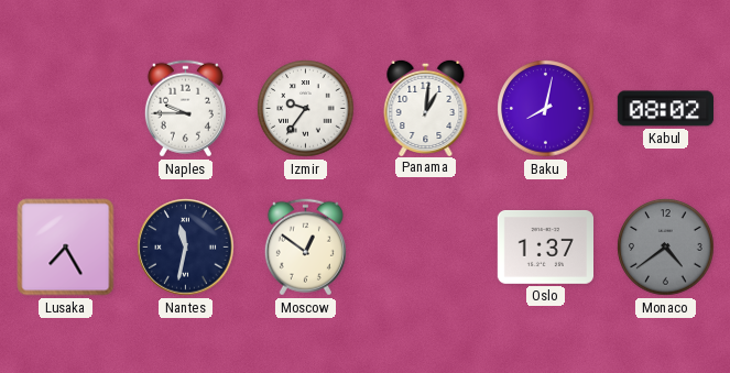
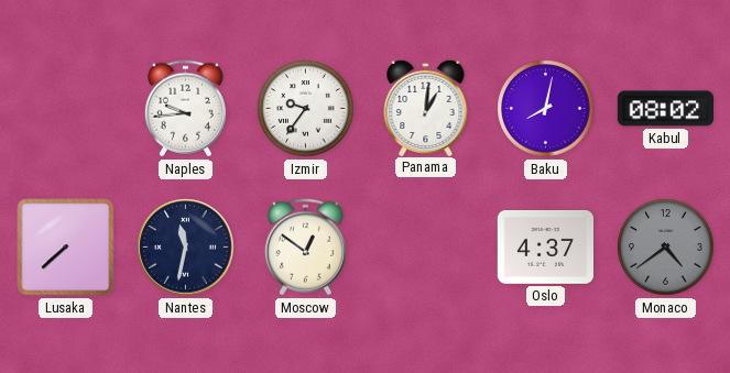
Naples: 9:45 -> 9:44
Lusaka: 7:25 -> 7:38
Oslo: 1:37 -> 4:37
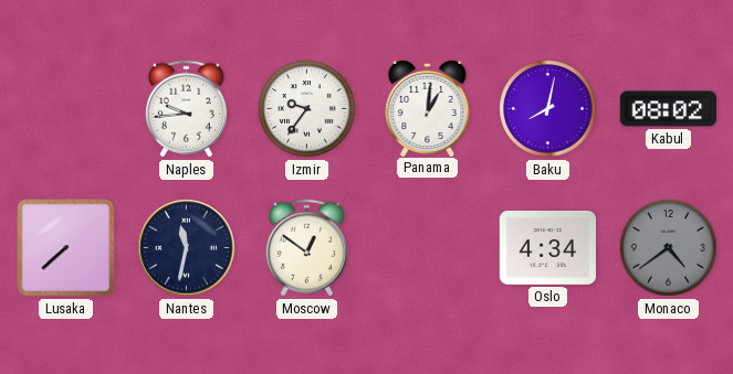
Oslo: 4:37 -> 4:34
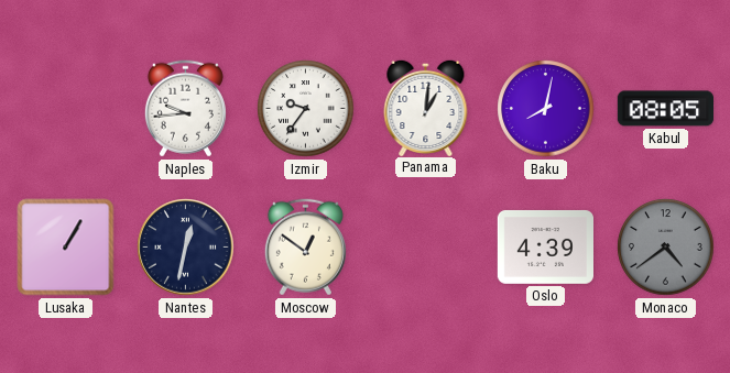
Kabul: 08:02 -> 08:05
Lusaka: 7:38 -> 1:05
Nantes: 11:32 -> 12:32
Oslo: 4:34 -> 4:39
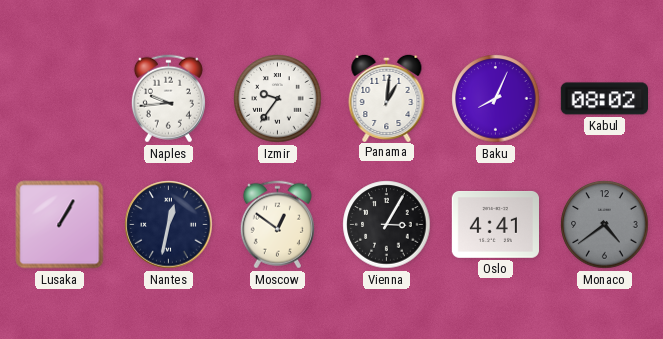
Baku: 8:02 -> 8:04
Kabul: 08:05 -> 08:02
Vienna: none -> 3:05
Oslo: 4:39 -> 4:41
